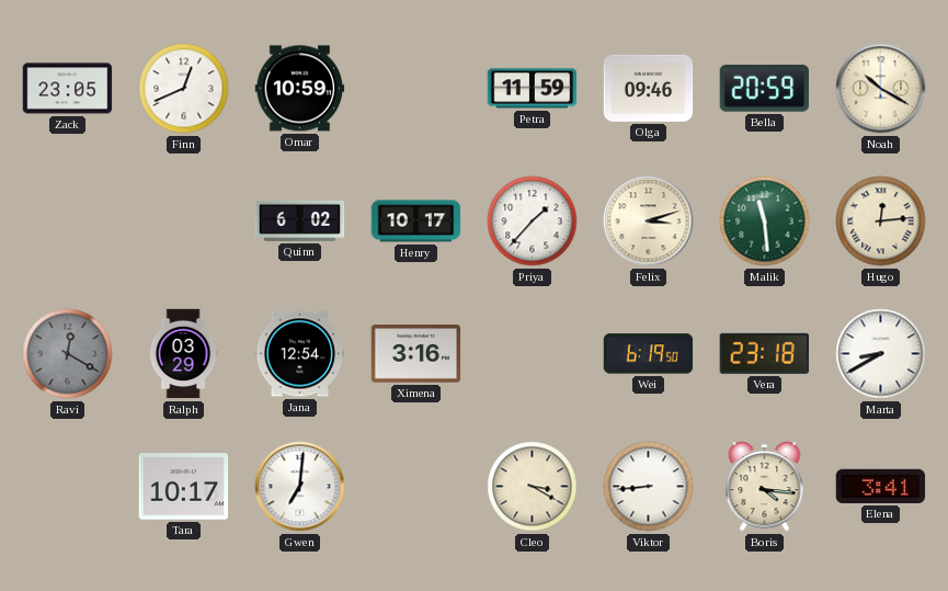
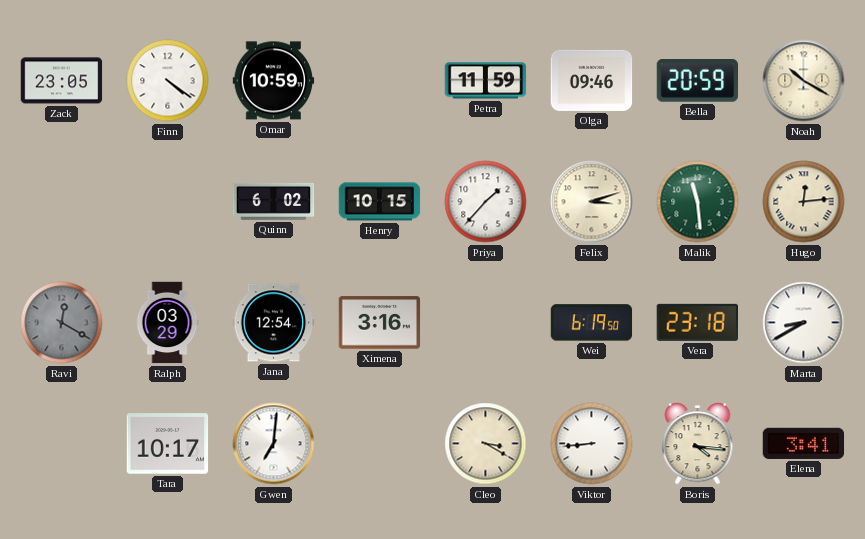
Finn: 12:41 -> 4:21
Henry: 10:17 -> 10:15
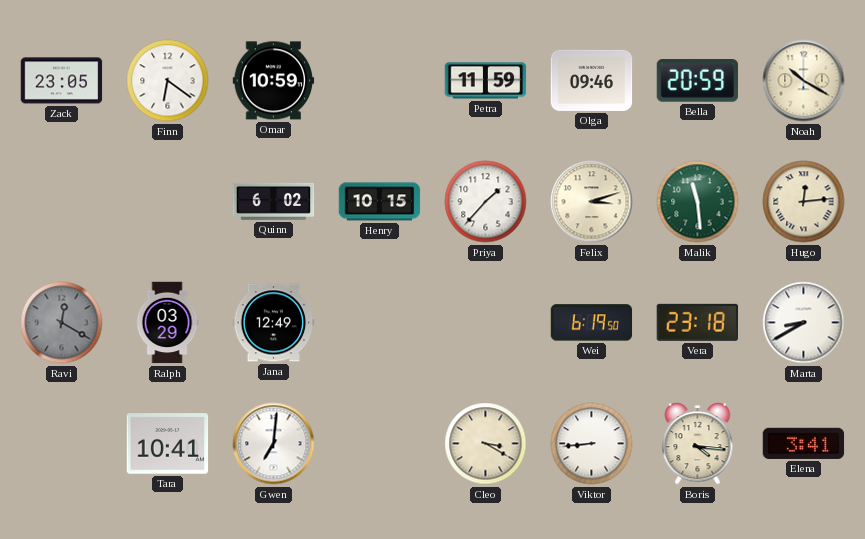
Finn: 4:21 -> 6:21
Jana: 12:54 -> 12:49
Ximena: 3:16 -> none
Tara: 10:17 -> 10:41
